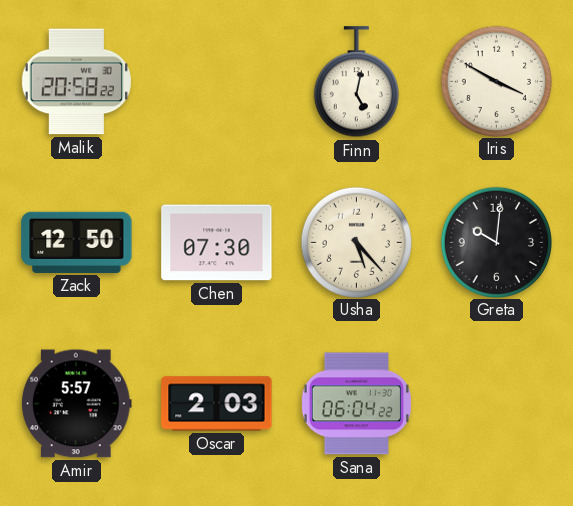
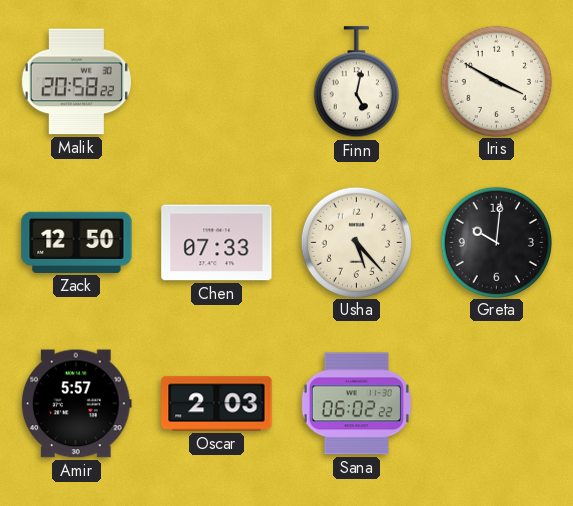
Chen: 07:30 -> 07:33
Sana: 06:04 -> 06:02
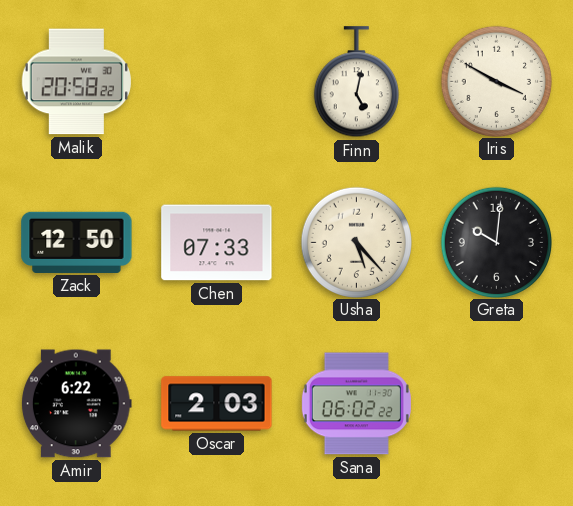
Amir: 5:57 -> 6:22
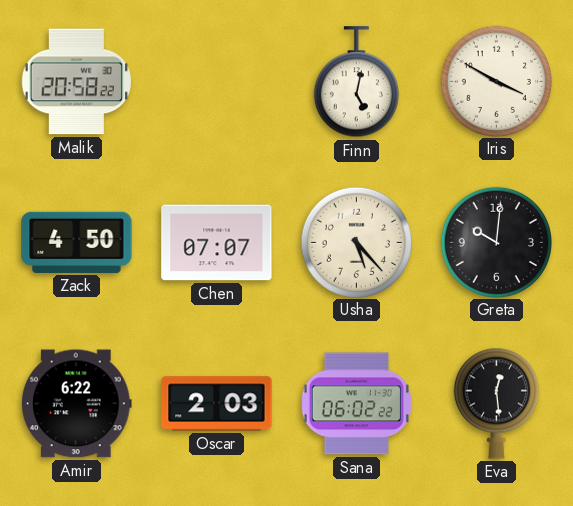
Zack: 12:50 -> 4:50
Chen: 07:33 -> 07:07
Eva: none -> 12:29
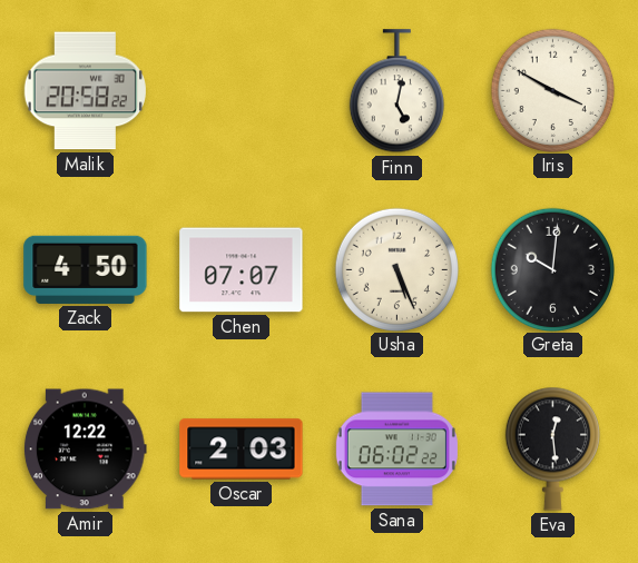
Usha: 5:23 -> 5:26
Amir: 6:22 -> 12:22
